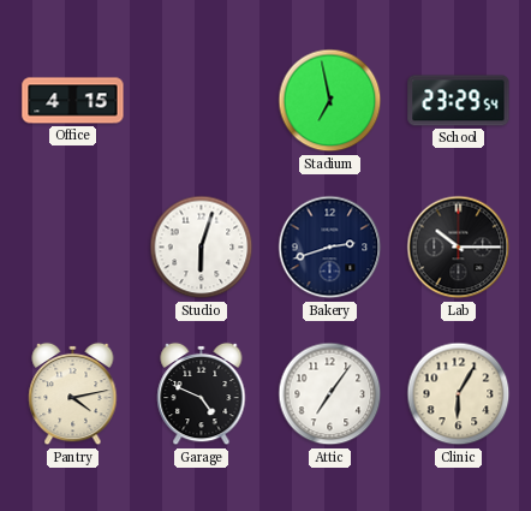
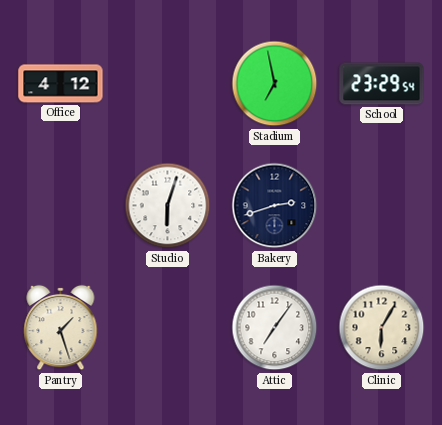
Office: 4:15 -> 4:12
Lab: 10:15 -> none
Pantry: 4:13 -> 1:27
Garage: 4:49 -> none
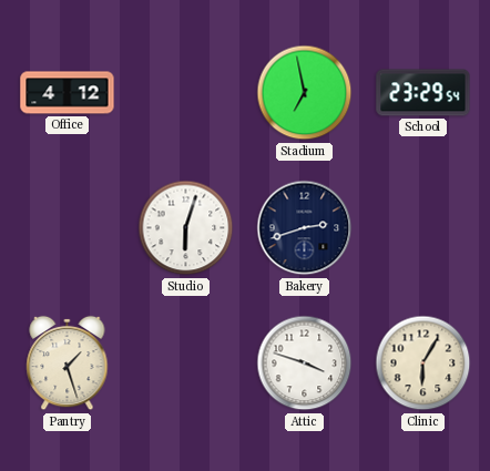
Attic: 7:06 -> 3:48
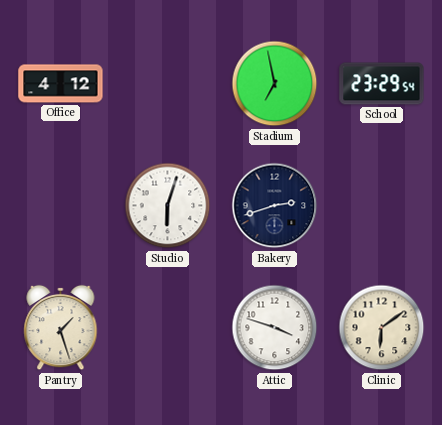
Clinic: 6:05 -> 6:09
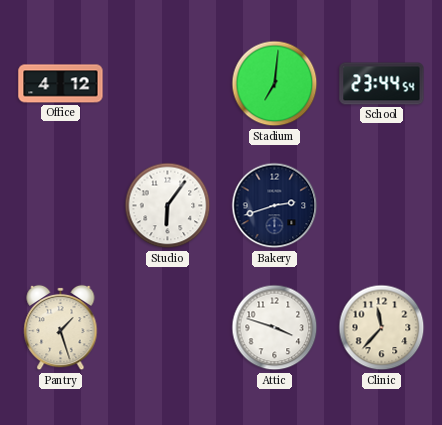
Stadium: 6:58 -> 7:01
School: 23:29 -> 23:44
Studio: 6:03 -> 6:06
Clinic: 6:09 -> 11:37
